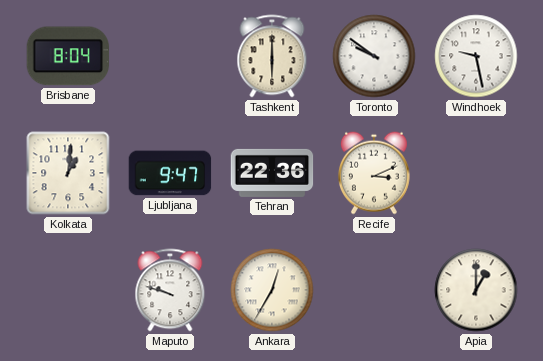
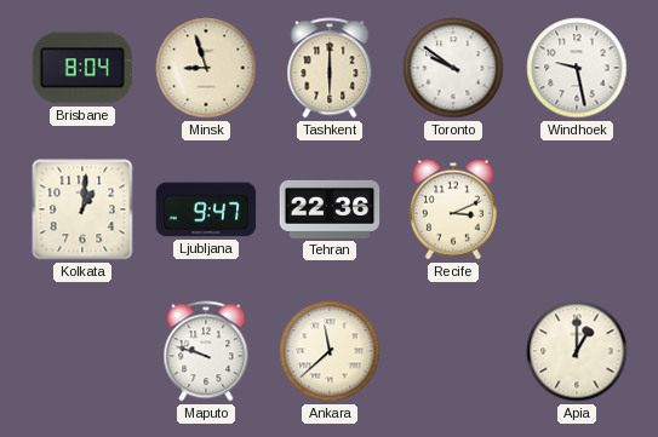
Minsk: none -> 8:57
Ankara: 12:35 -> 11:38
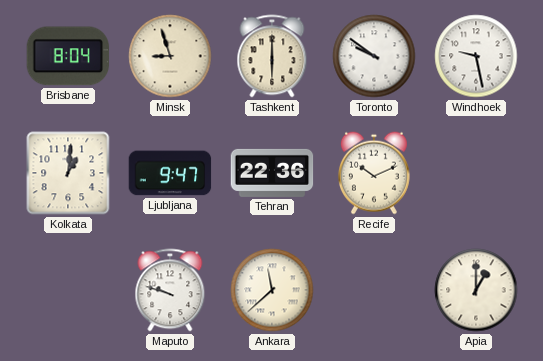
Recife: 3:11 -> 10:11
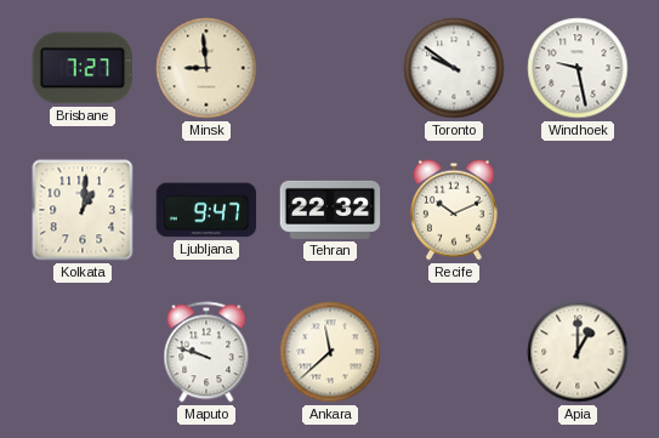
Brisbane: 8:04 -> 7:27
Minsk: 8:57 -> 8:59
Tashkent: 6:00 -> none
Tehran: 22:36 -> 22:32
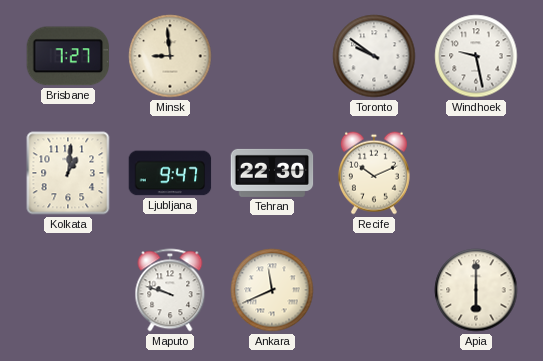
Tehran: 22:32 -> 22:30
Ankara: 11:38 -> 11:41
Apia: 1:00 -> 6:00
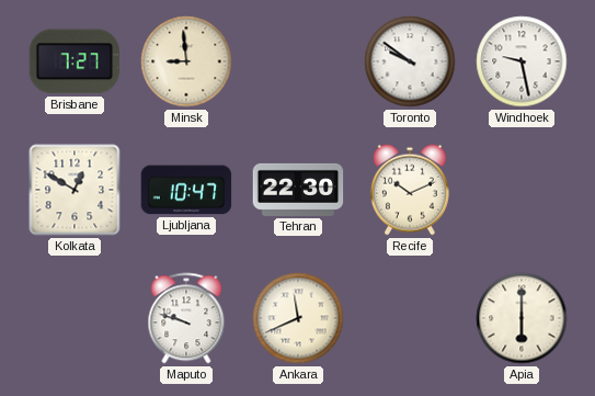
Kolkata: 1:01 -> 12:50
Ljubljana: 9:47 -> 10:47
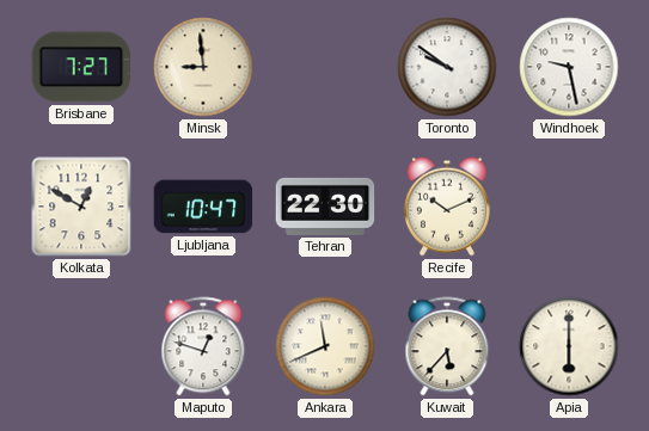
Maputo: 9:48 -> 12:48
Kuwait: none -> 5:37
